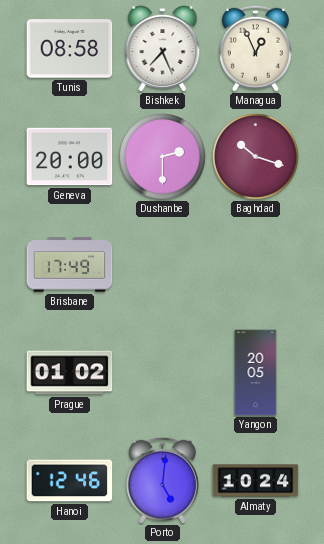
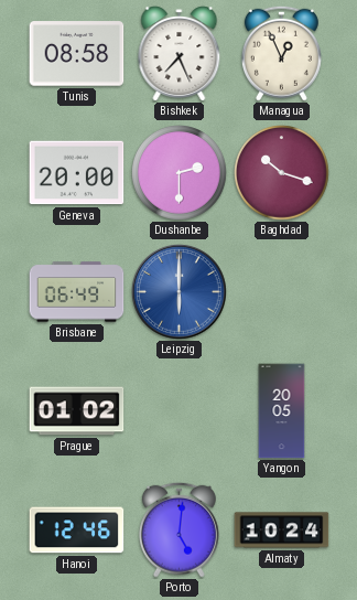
Brisbane: 17:49 -> 06:49
Leipzig: none -> 6:00
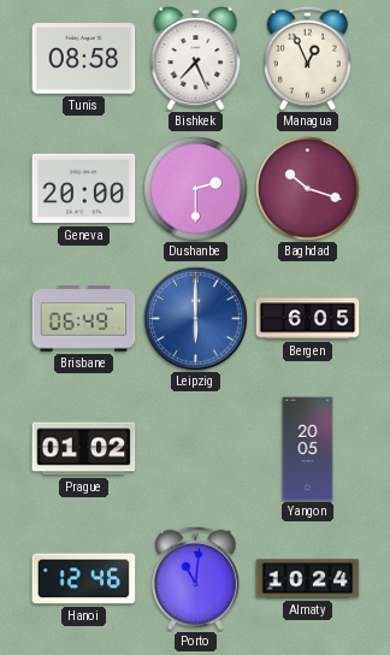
Bergen: none -> 6:05
Porto: 5:01 -> 11:01
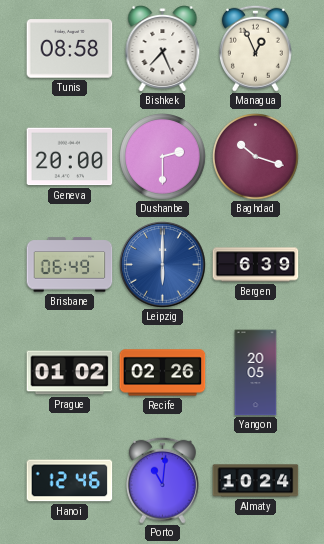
Bergen: 6:05 -> 6:39
Recife: none -> 02:26
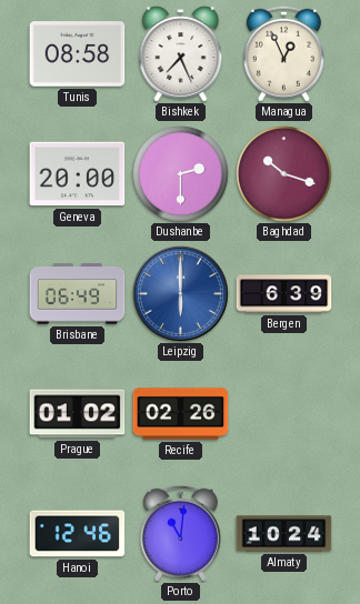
Yangon: 20:05 -> none
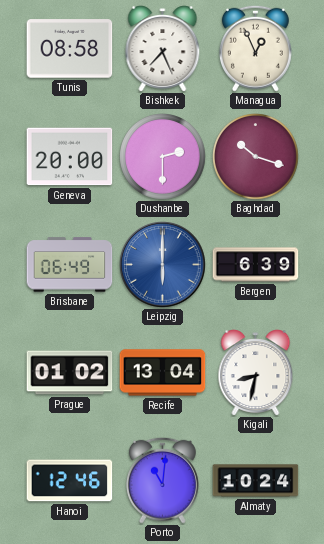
Recife: 02:26 -> 13:04
Kigali: none -> 8:32
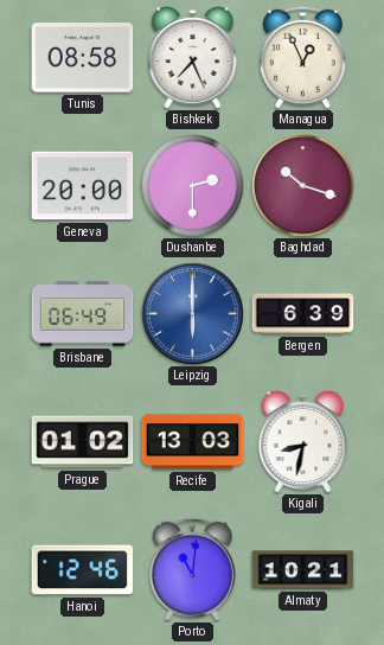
Recife: 13:04 -> 13:03
Almaty: 10:24 -> 10:21
